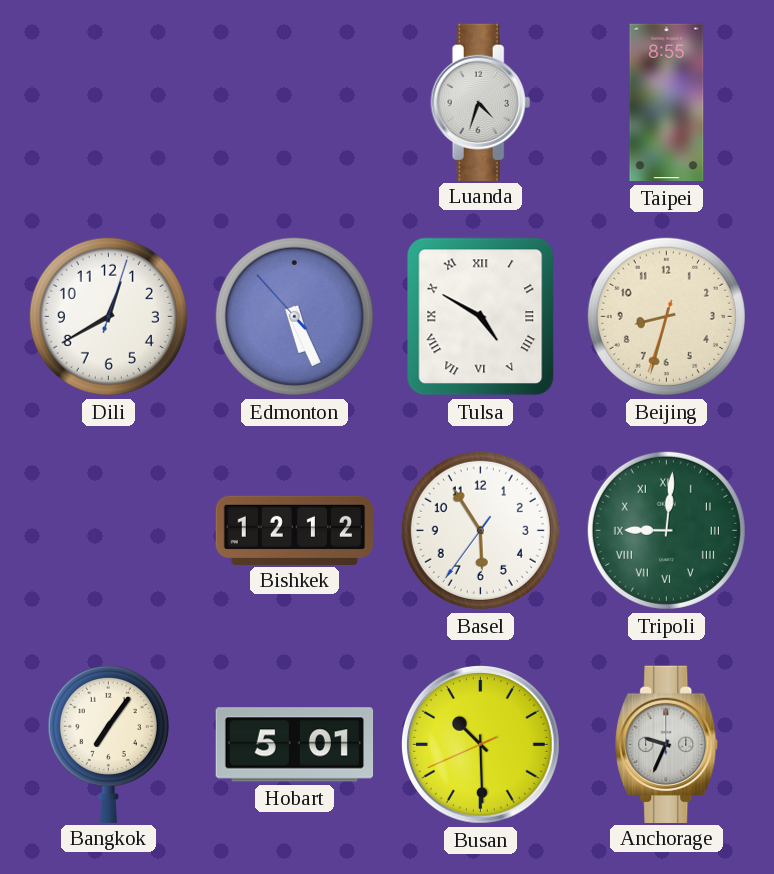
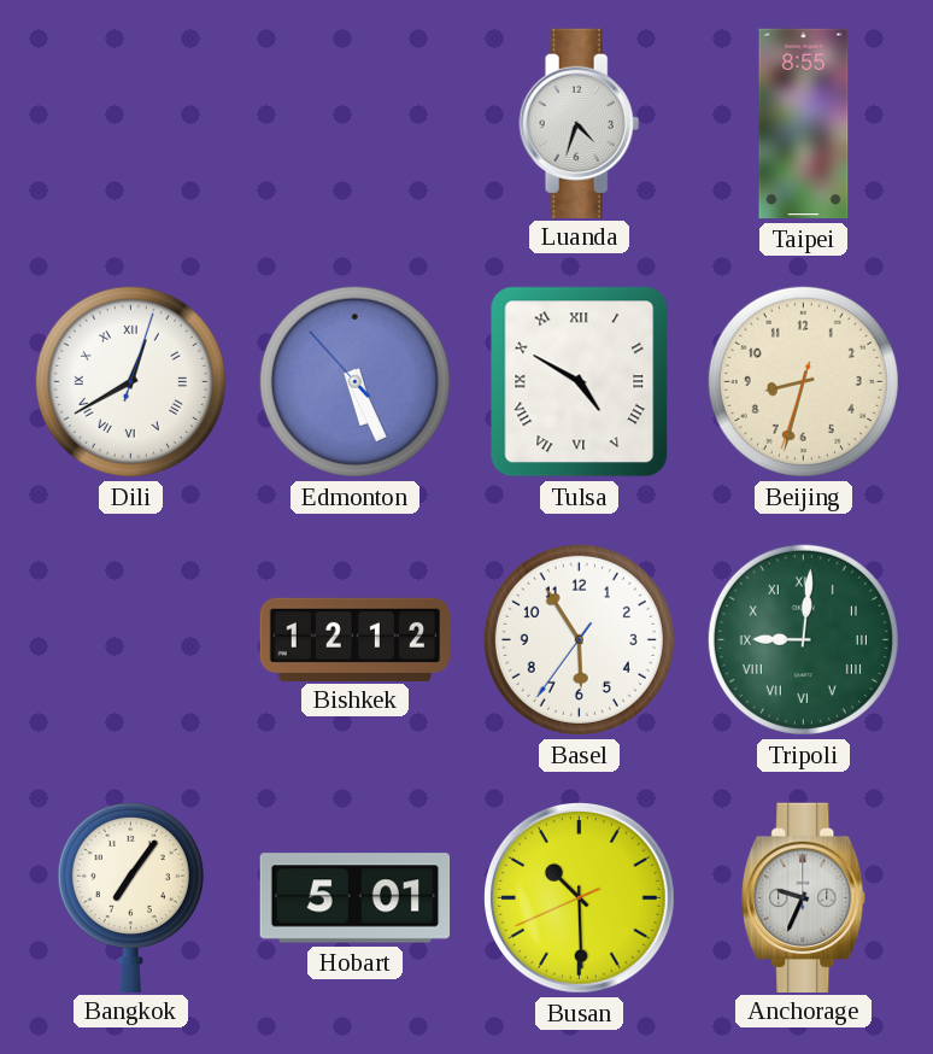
Dili numerals: Arabic -> Roman
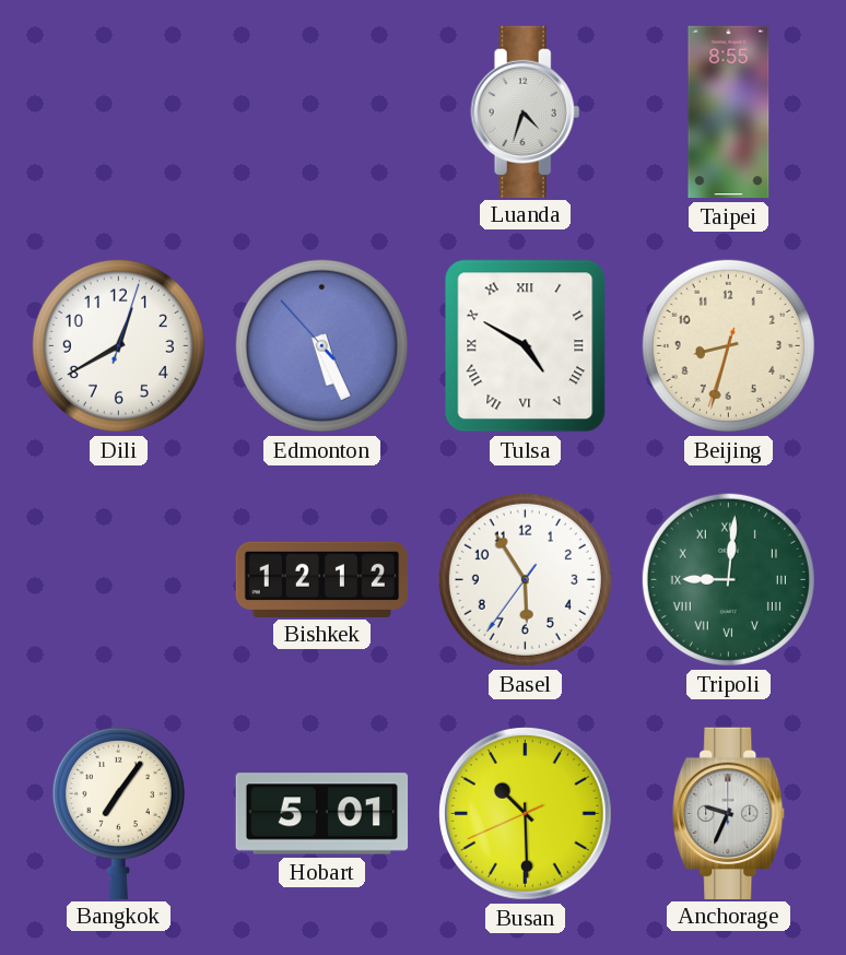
Dili numerals: Roman -> Arabic
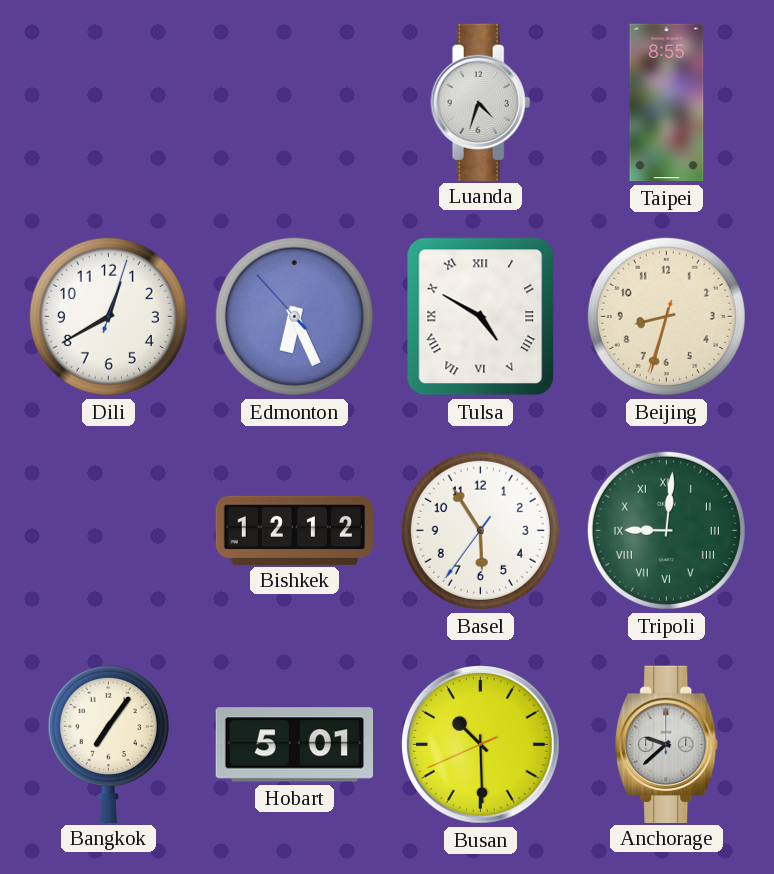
Edmonton: 5:25 -> 6:25
Anchorage: 9:34 -> 9:38
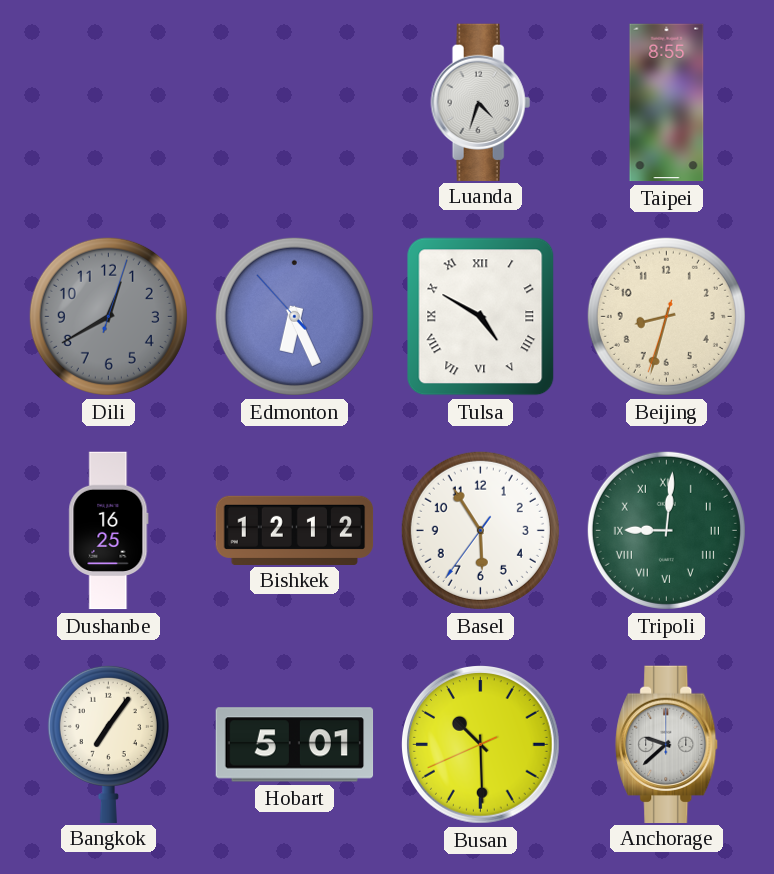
Dili dial: white -> grey
Dushanbe: none -> 16:25
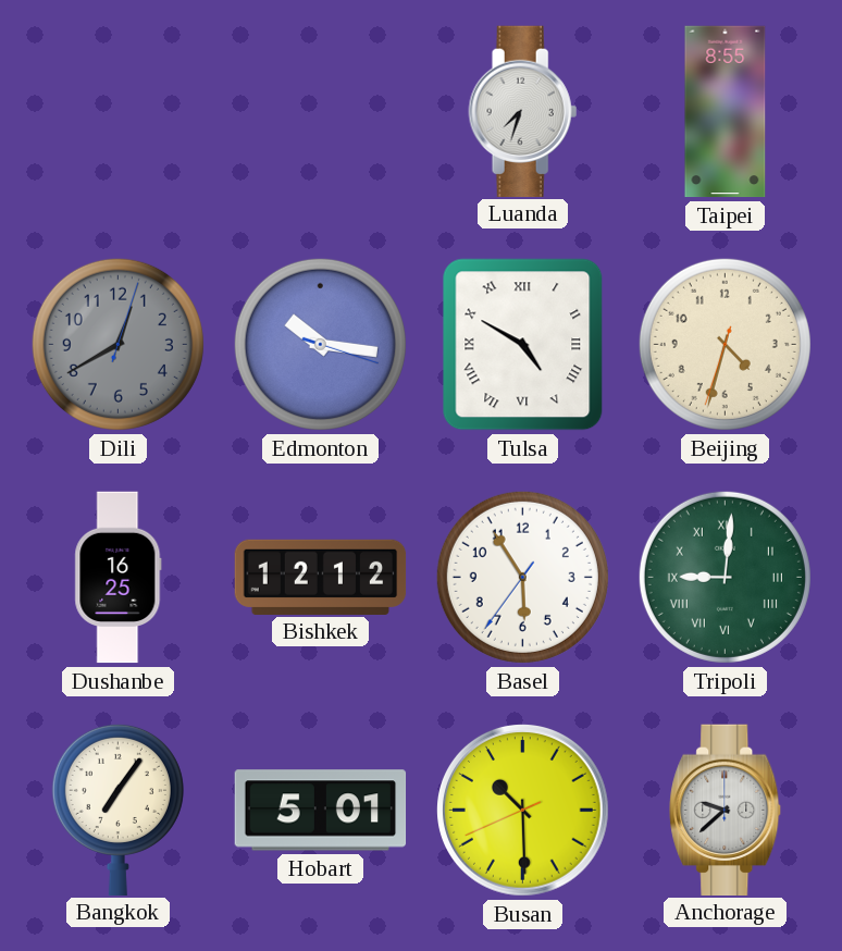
Luanda: 4:33 -> 7:33
Edmonton: 6:25 -> 10:16
Beijing: 8:32 -> 4:32
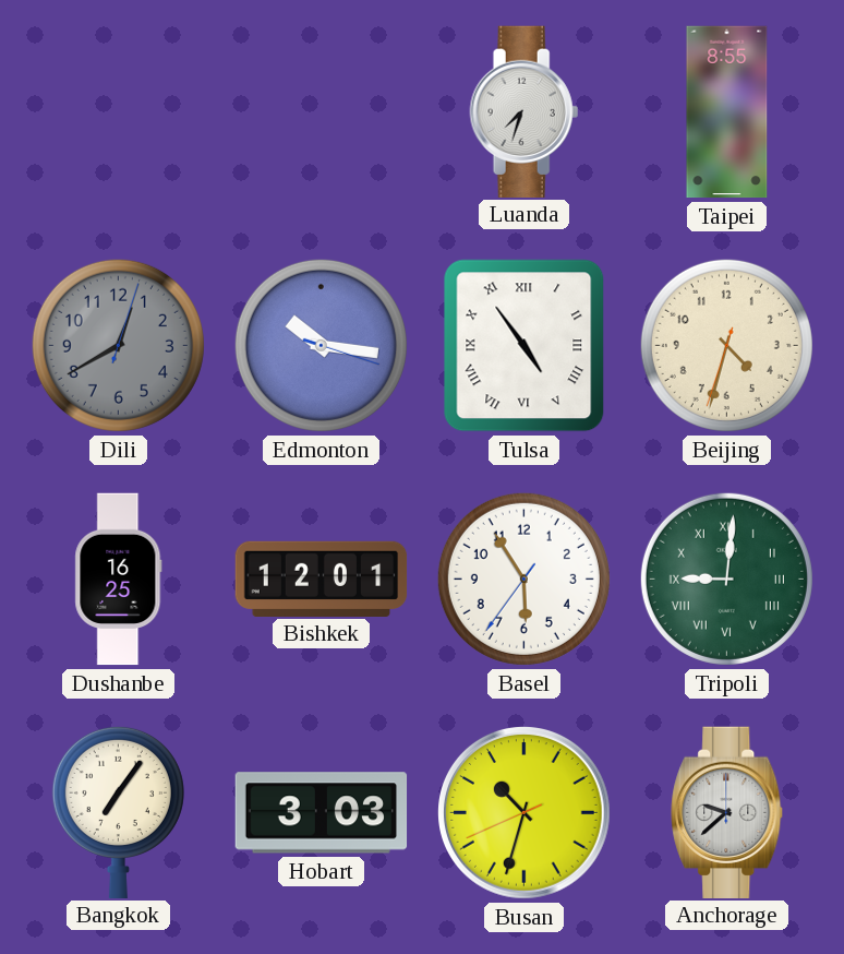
Tulsa: 4:50 -> 4:54
Bishkek: 12:12 -> 12:01
Hobart: 5:01 -> 3:03
Busan: 10:29 -> 10:32
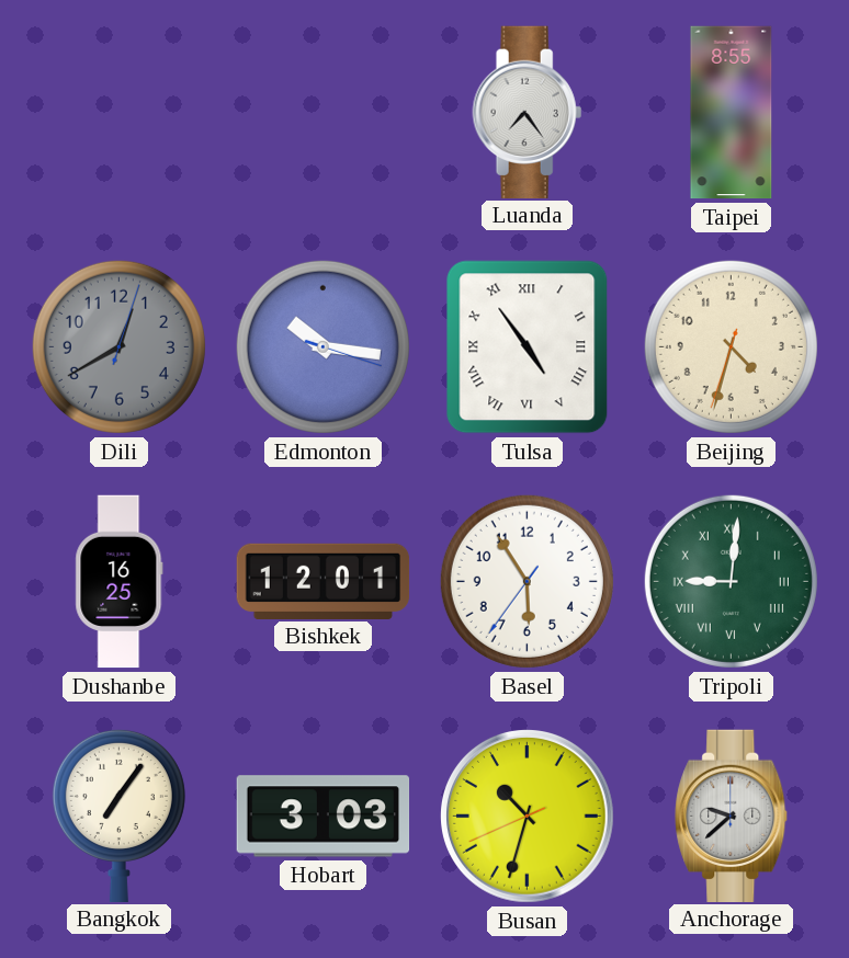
Luanda: 7:33 -> 7:24
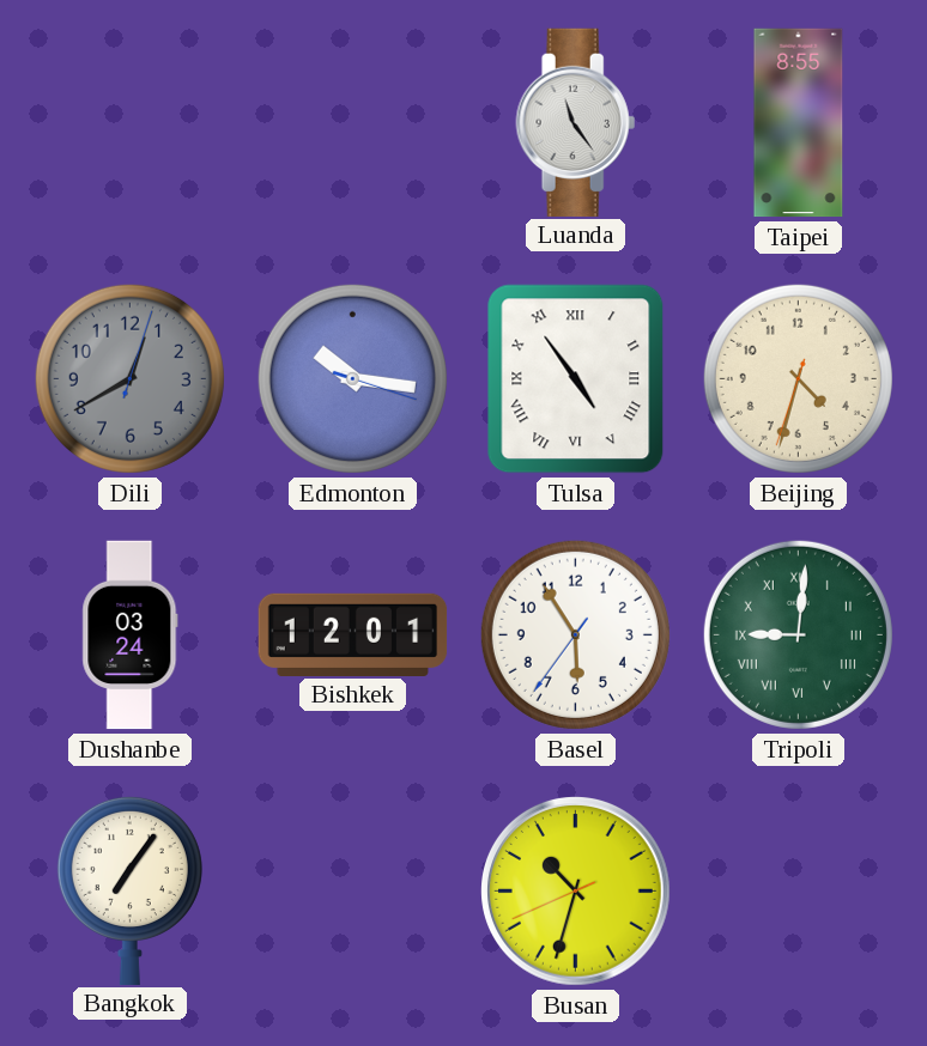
Luanda: 7:24 -> 11:24
Dushanbe: 16:25 -> 03:24
Hobart: 3:03 -> none
Anchorage: 9:38 -> none
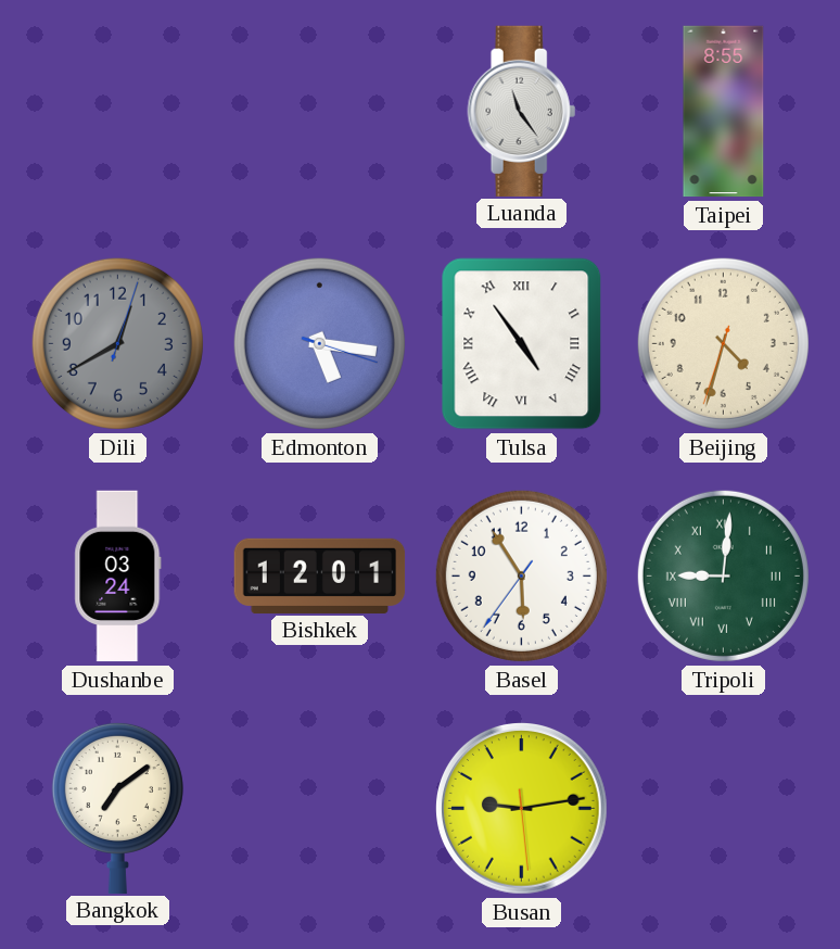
Edmonton: 10:16 -> 5:16
Bangkok: 7:06 -> 7:09
Busan: 10:32 -> 9:13
